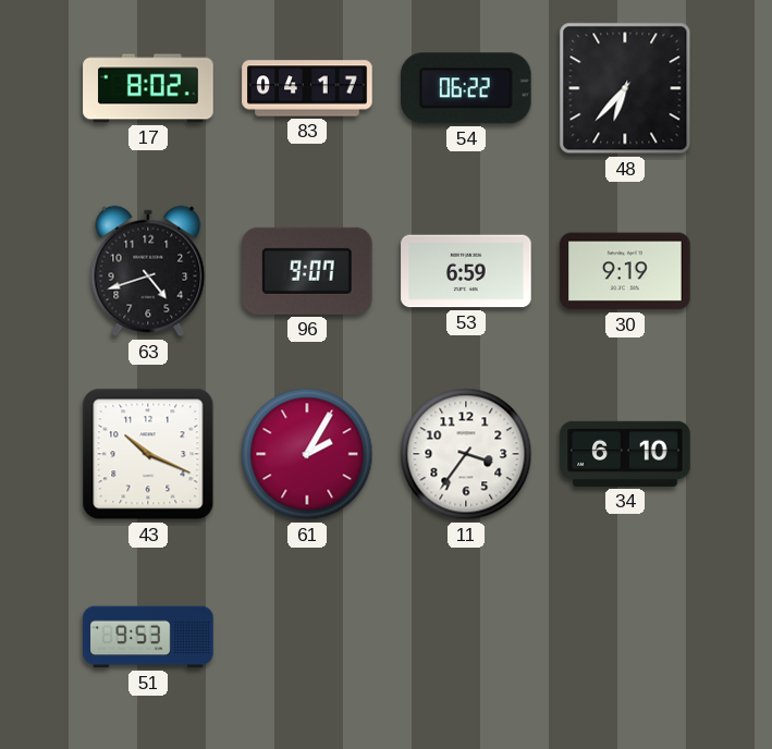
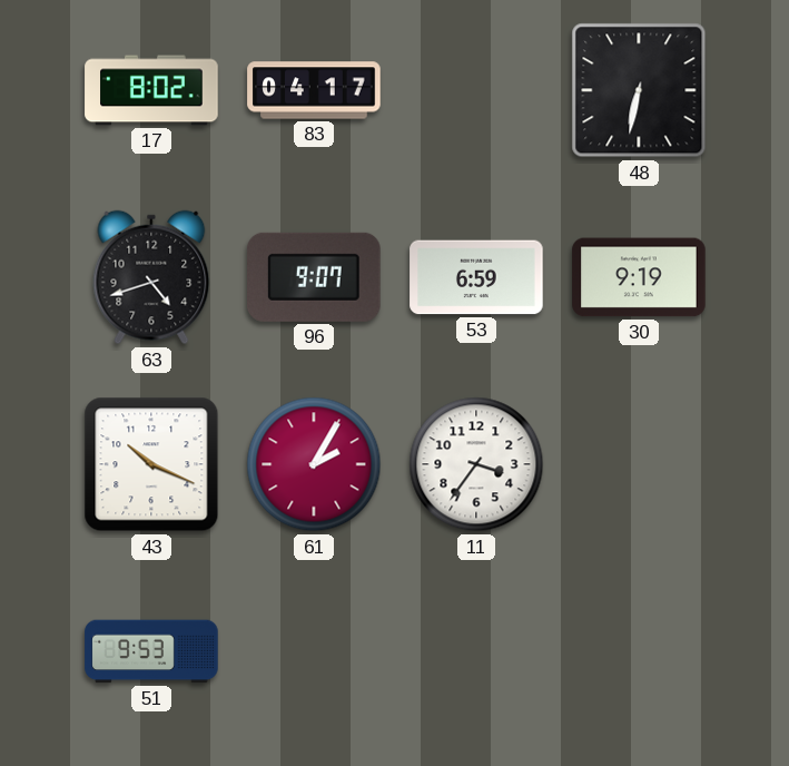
54: 06:22 -> none
48: 6:37 -> 6:32
34: 6:10 -> none
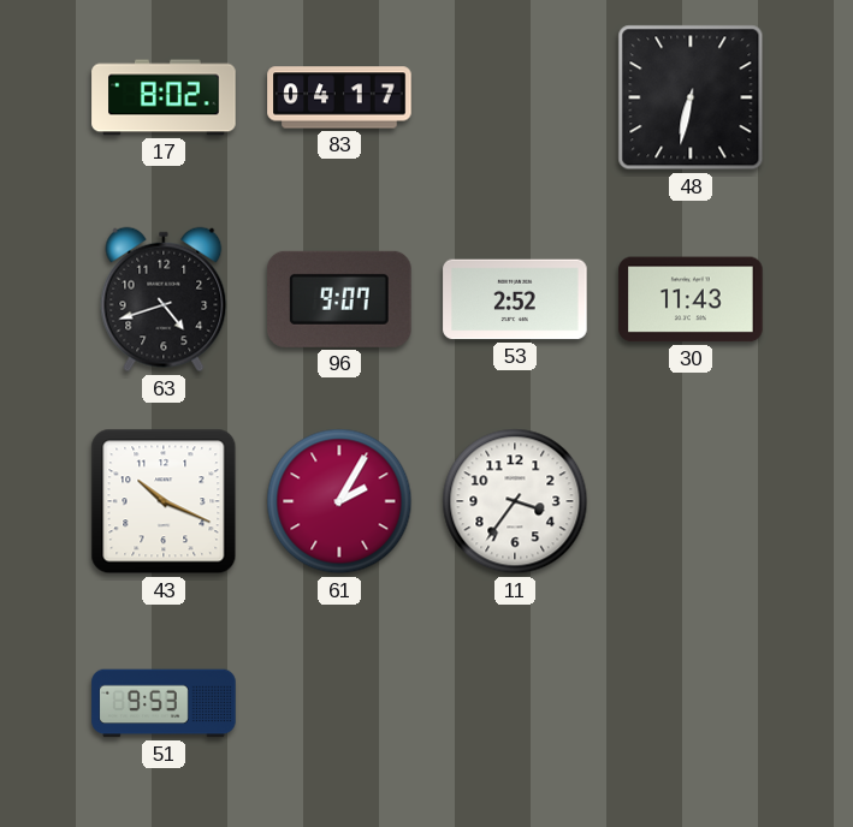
53: 6:59 -> 2:52
30: 9:19 -> 11:43
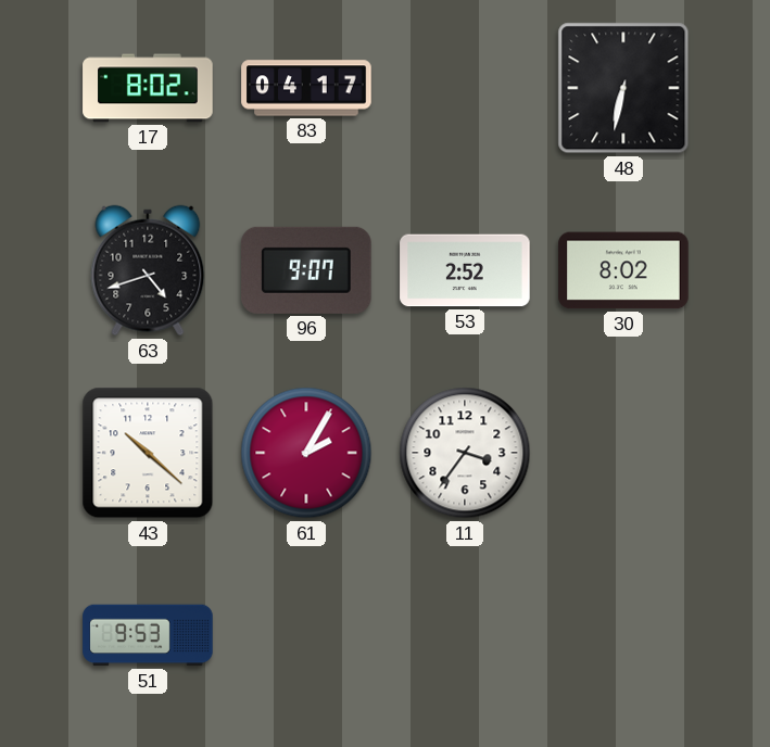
30: 11:43 -> 8:02
43: 10:19 -> 10:22
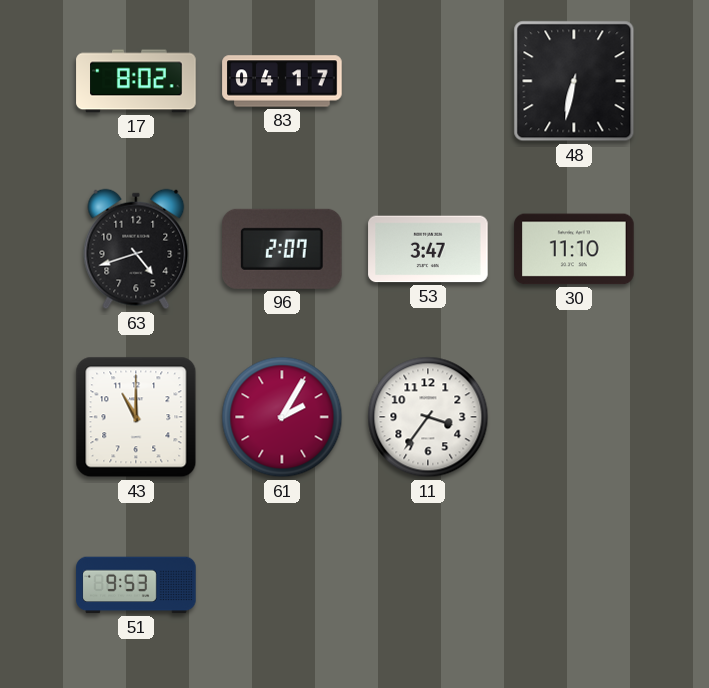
96: 9:07 -> 2:07
53: 2:52 -> 3:47
30: 8:02 -> 11:10
43: 10:22 -> 11:00
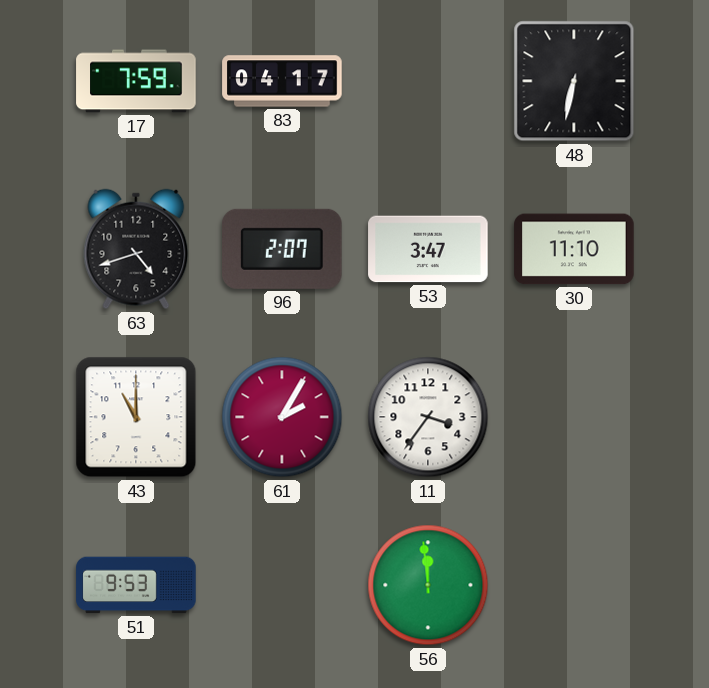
17: 8:02 -> 7:59
56: none -> 11:59
